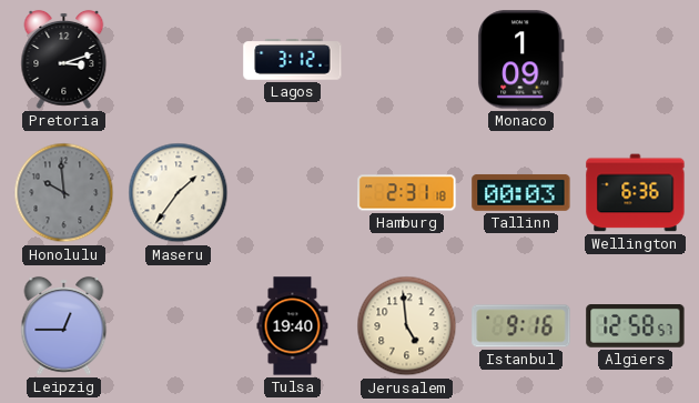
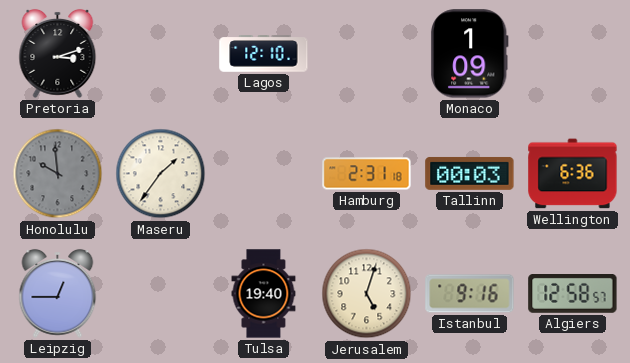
Lagos: 3:12 -> 12:10
Jerusalem: 4:59 -> 5:03
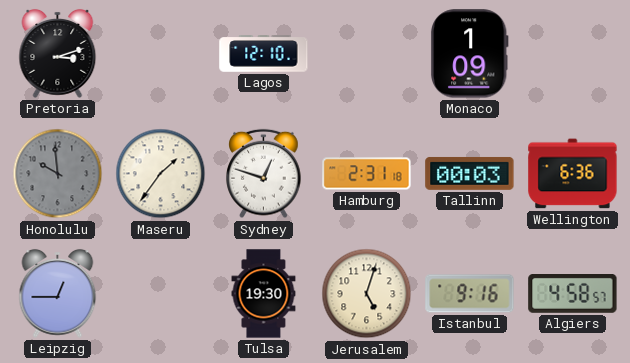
Sydney: none -> 12:48
Tulsa: 19:40 -> 19:30
Algiers: 12:58 -> 4:58
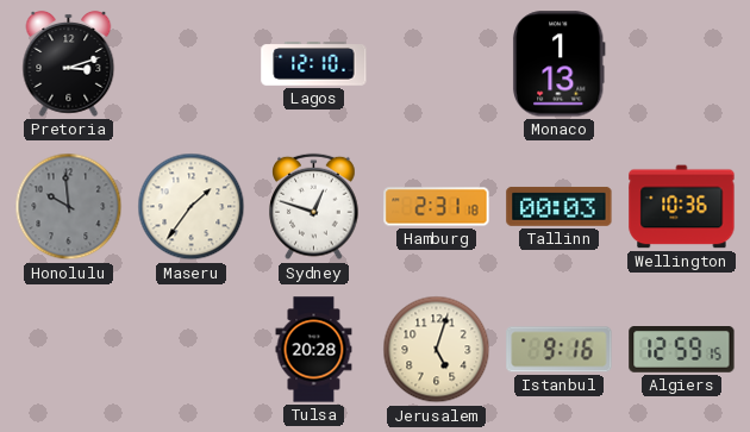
Monaco: 1:09 -> 1:13
Wellington: 6:36 -> 10:36
Leipzig: 12:45 -> none
Tulsa: 19:30 -> 20:28
Algiers: 4:58 -> 12:59
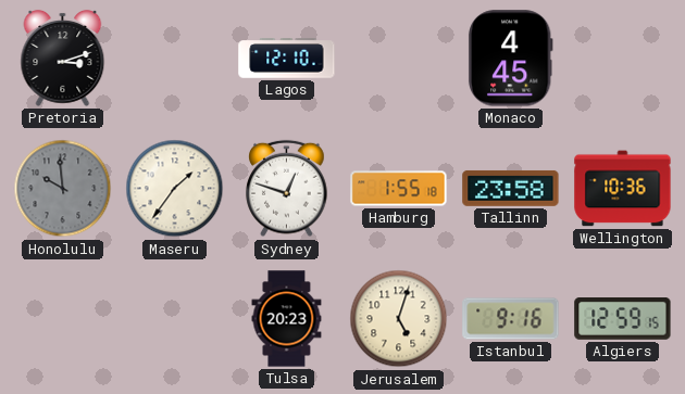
Monaco: 1:13 -> 4:45
Hamburg: 2:31 -> 1:55
Tallinn: 00:03 -> 23:58
Tulsa: 20:28 -> 20:23
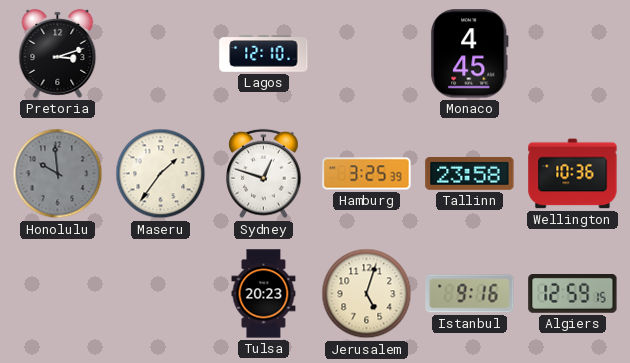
Hamburg: 1:55 -> 3:25
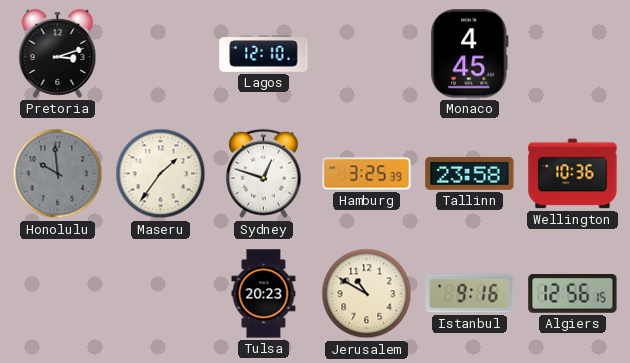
Jerusalem: 5:03 -> 10:50
Algiers: 12:59 -> 12:56
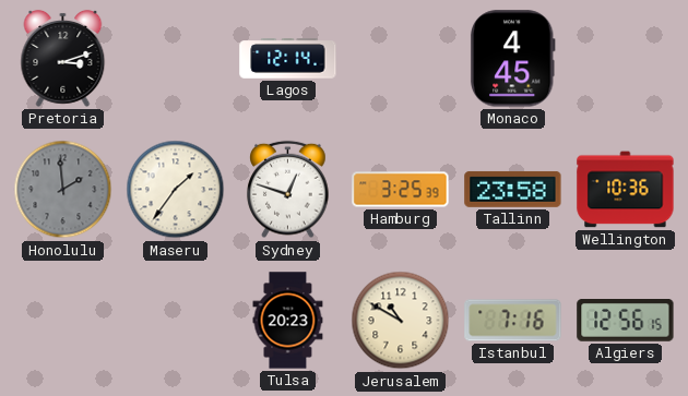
Lagos: 12:10 -> 12:14
Honolulu: 9:59 -> 1:59
Istanbul: 9:16 -> 7:16
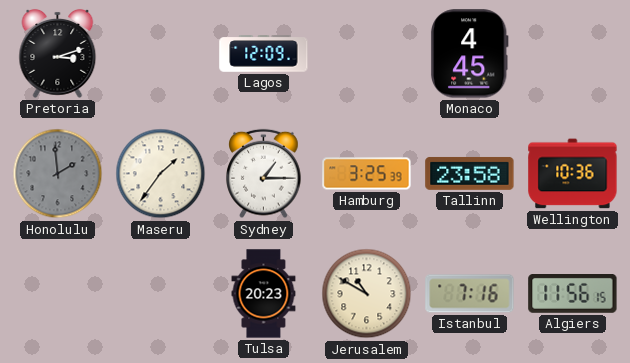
Lagos: 12:14 -> 12:09
Sydney: 12:48 -> 1:15
Algiers: 12:56 -> 11:56
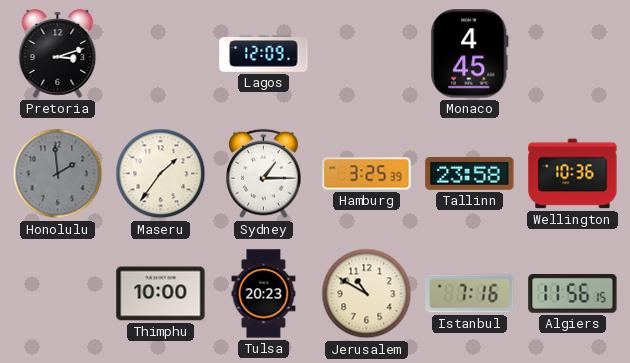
Thimphu: none -> 10:00
